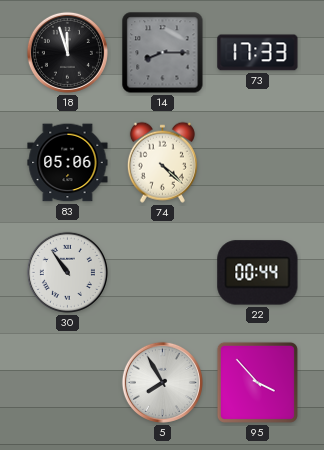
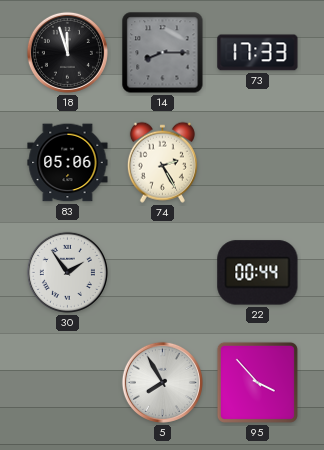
74: 4:22 -> 2:25
30: 10:54 -> 1:54
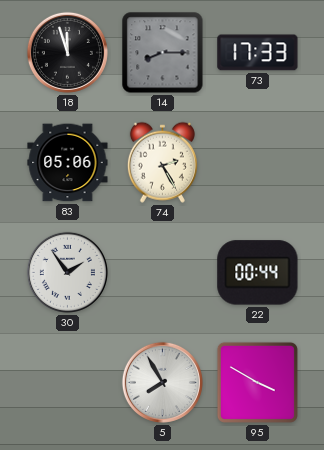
95: 3:53 -> 3:50
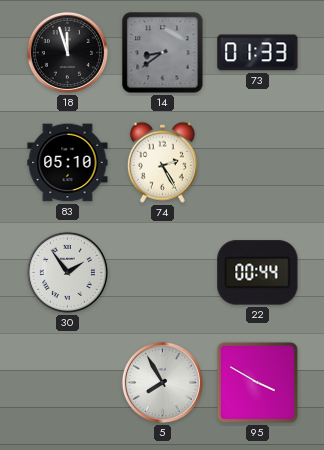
14: 8:15 -> 8:39
73: 17:33 -> 01:33
83: 05:06 -> 05:10
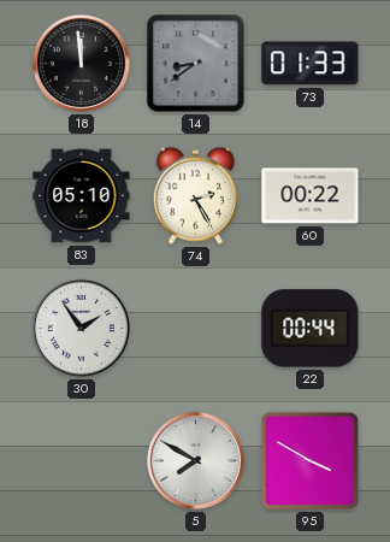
18: 11:57 -> 11:59
60: none -> 00:22
5: 7:55 -> 7:50
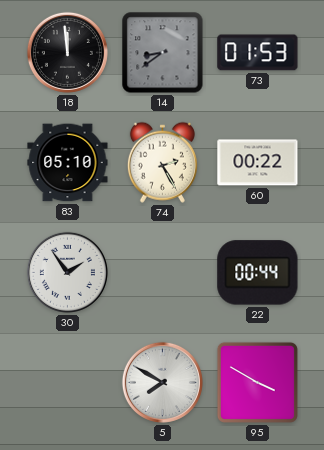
73: 01:33 -> 01:53
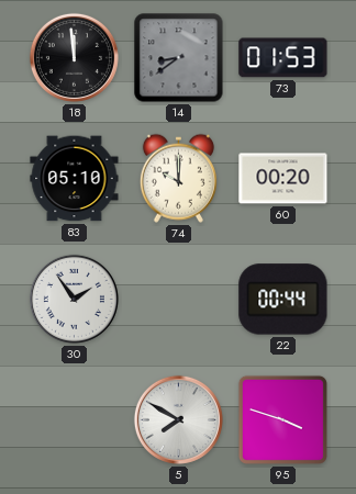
74: 2:25 -> 10:00
60: 00:22 -> 00:20
95: 3:50 -> 3:48
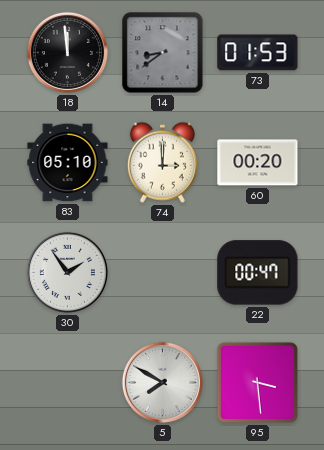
74: 10:00 -> 3:00
22: 00:44 -> 00:47
95: 3:48 -> 3:29
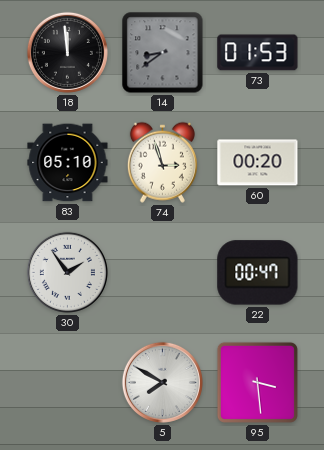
74: 3:00 -> 2:57
